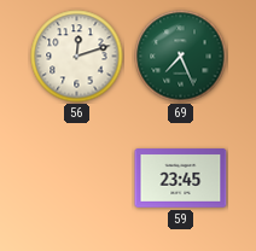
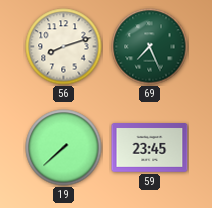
56: 12:12 -> 8:12
19: none -> 7:38
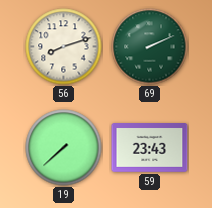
69: 7:26 -> 2:11
59: 23:45 -> 23:43
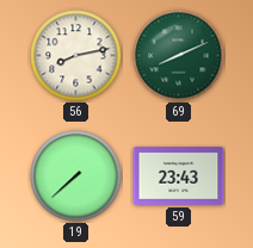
56: 8:12 -> 8:13
69: 2:11 -> 8:11
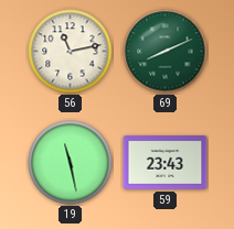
56: 8:13 -> 11:13
19: 7:38 -> 11:28
